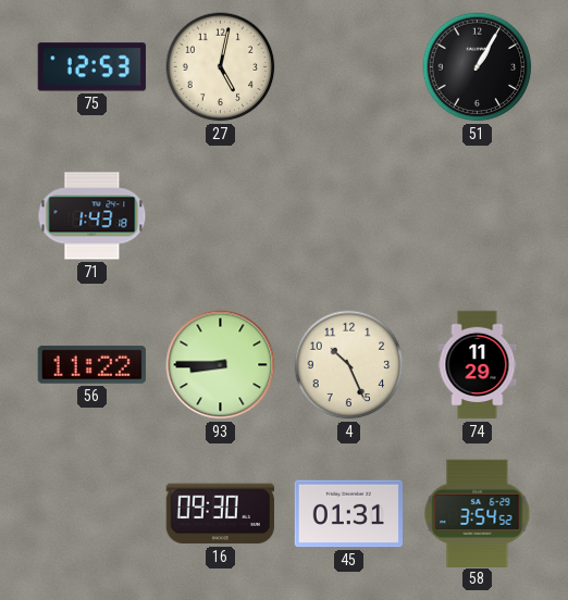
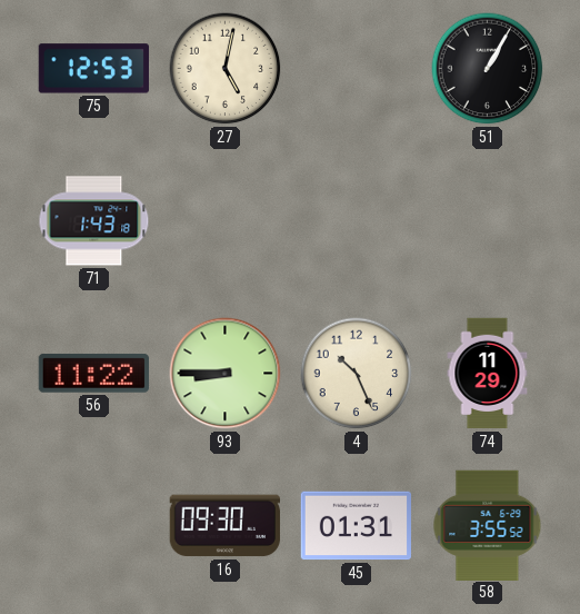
58: 3:54 -> 3:55
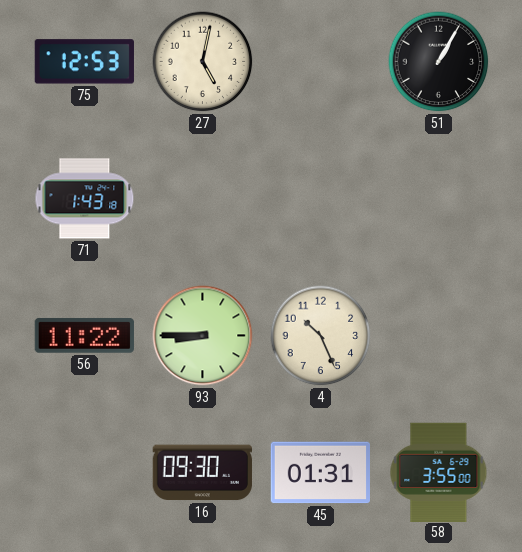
74: 11:29 -> none
58: 3:55:52 -> 3:55:00
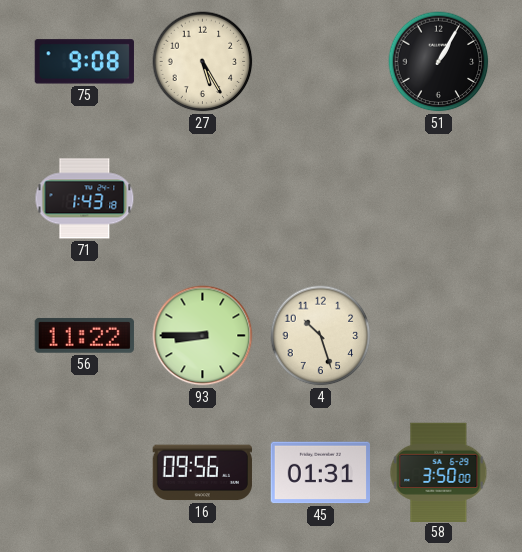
75: 12:53 -> 9:08
27: 5:02 -> 5:25
4: 10:26 -> 10:27
16: 09:30 -> 09:56
58: 3:55 -> 3:50
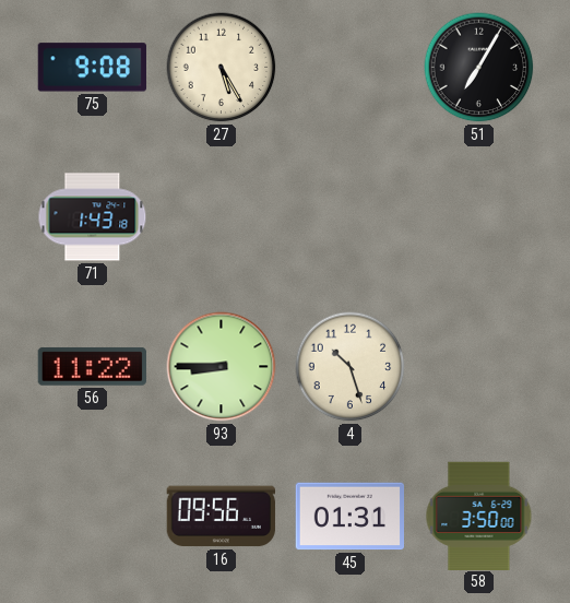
51: 1:05 -> 7:05
